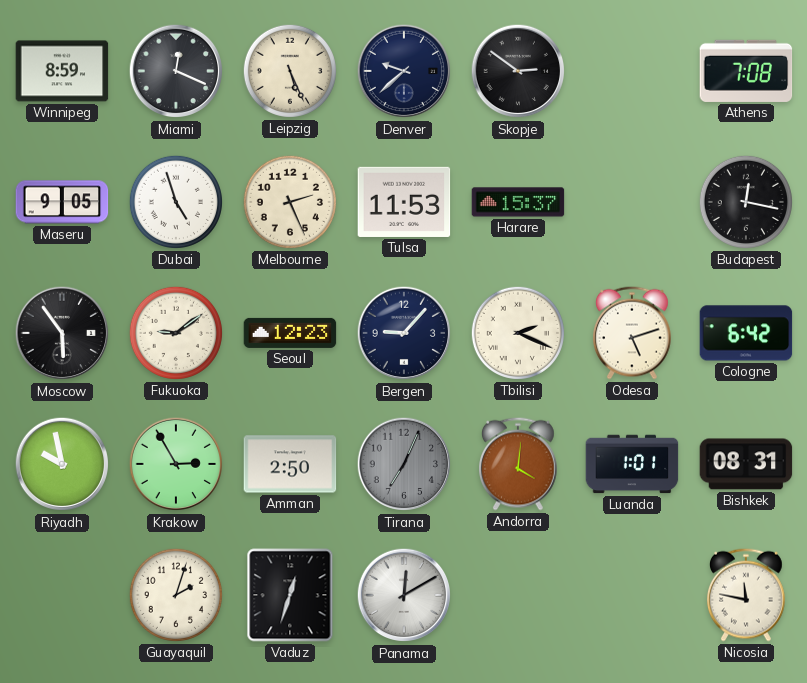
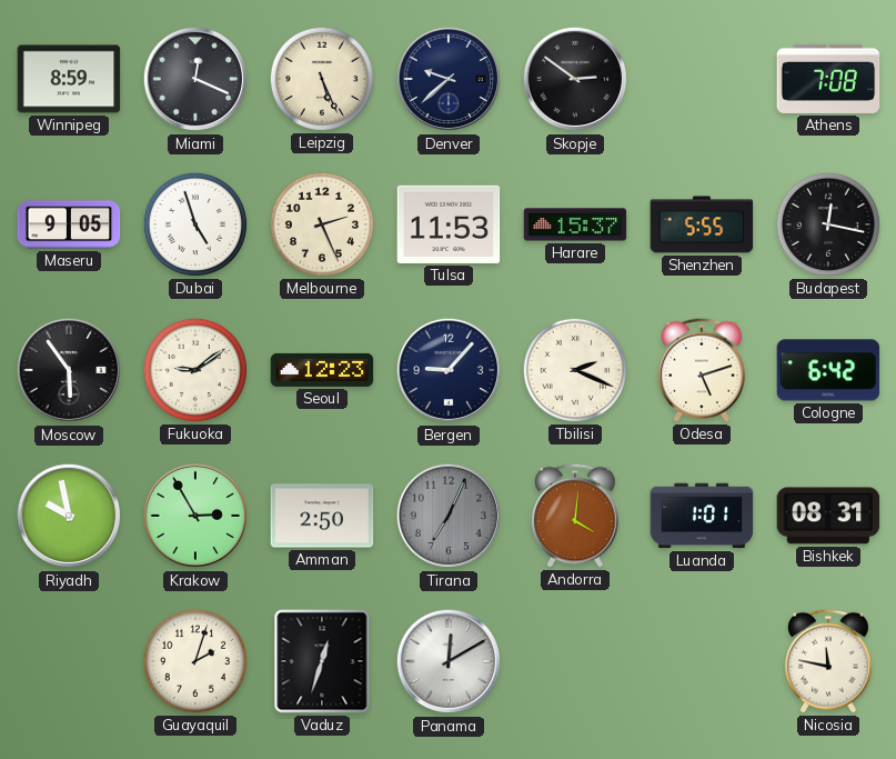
Shenzhen: none -> 5:55
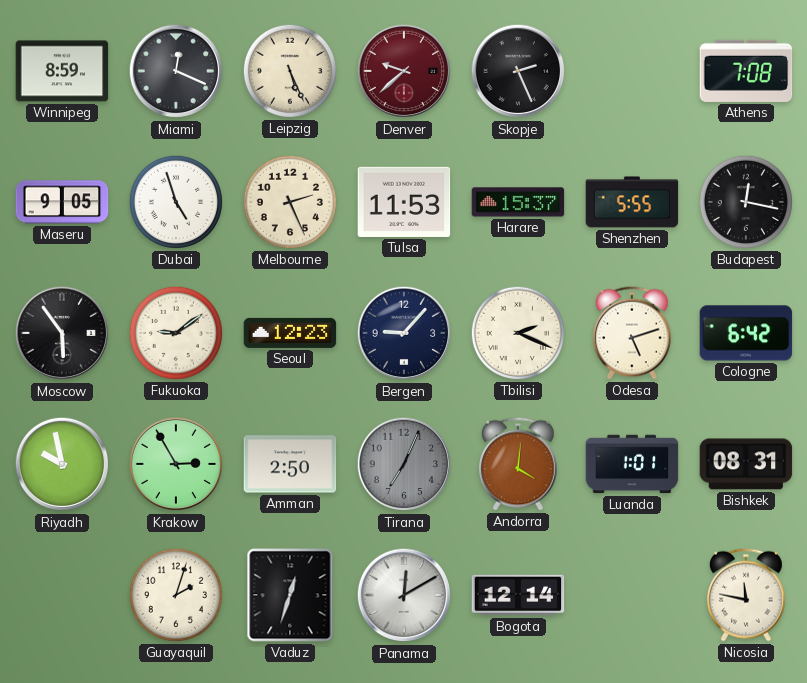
Denver dial: navy -> burgundy
Skopje: 2:51 -> 2:26
Bogota: none -> 12:14
